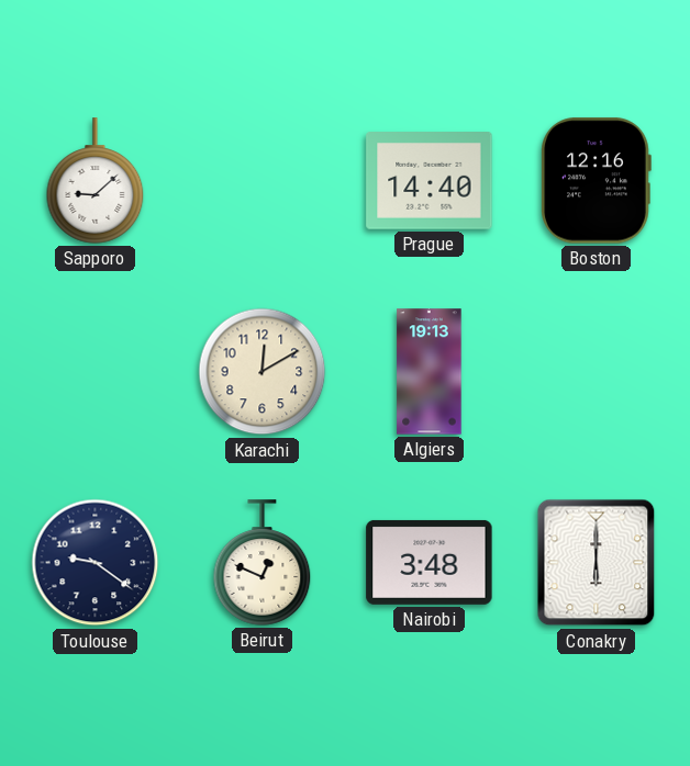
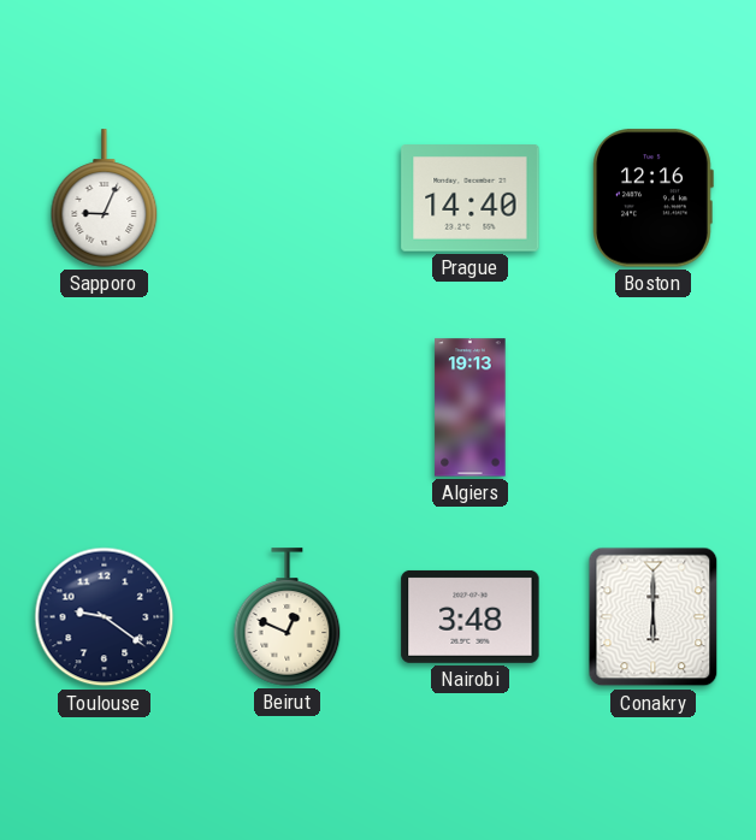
Sapporo: 9:08 -> 9:04
Karachi: 12:10 -> none
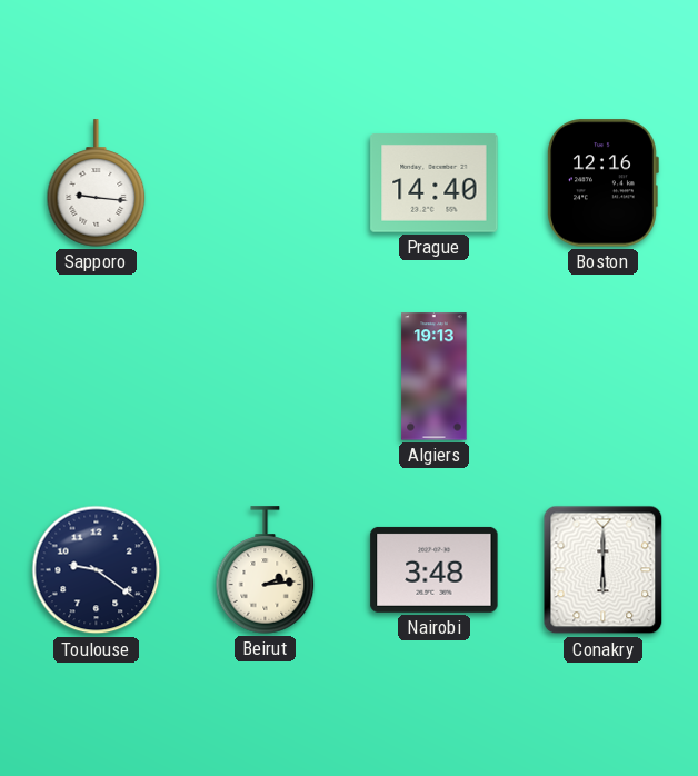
Sapporo: 9:04 -> 9:16
Beirut: 12:49 -> 2:14
